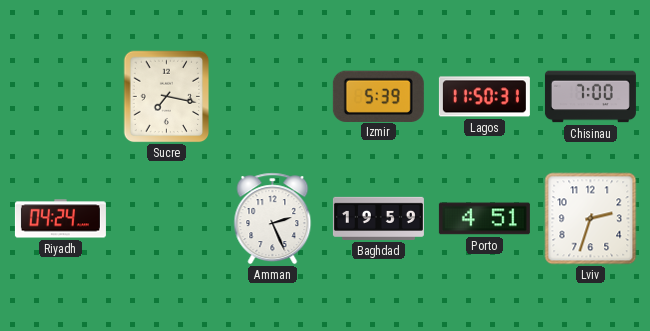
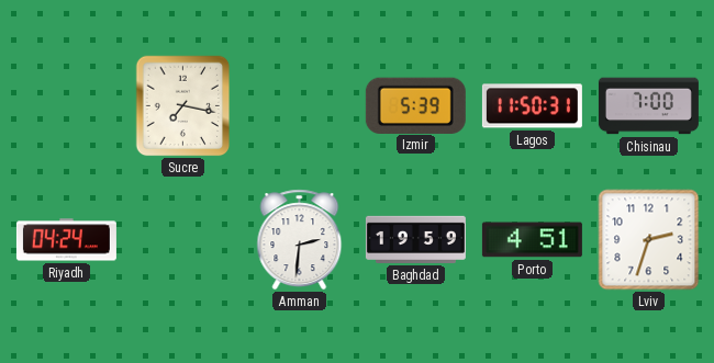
Amman: 2:26 -> 2:31
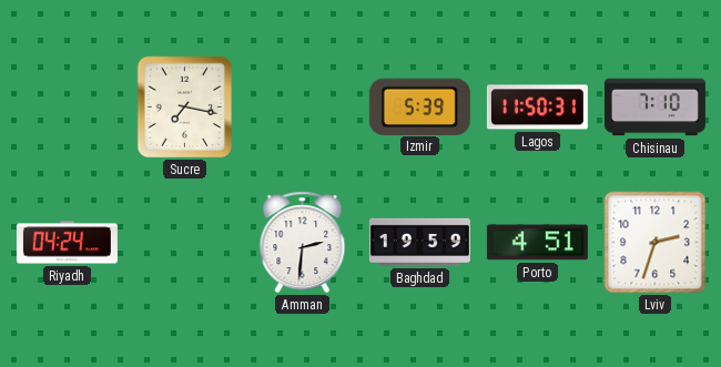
Chisinau: 7:00 -> 7:10
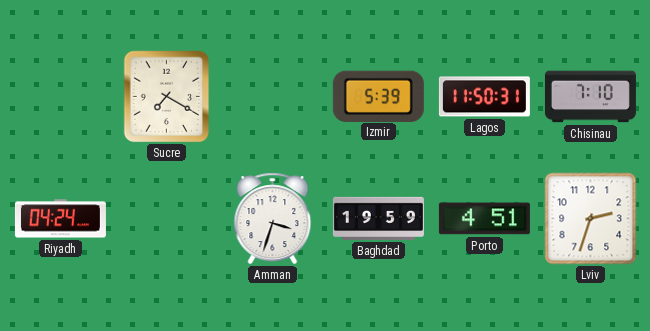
Sucre: 7:17 -> 7:20
Amman: 2:31 -> 3:33
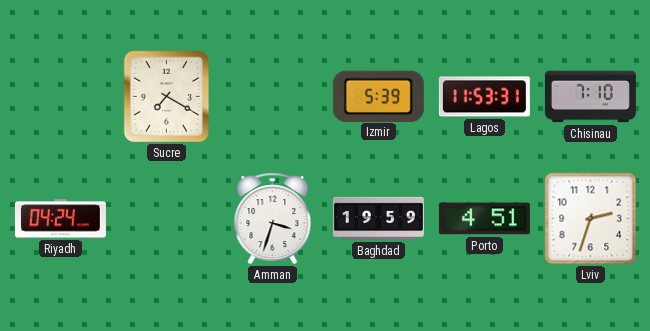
Lagos: 11:50 -> 11:53
